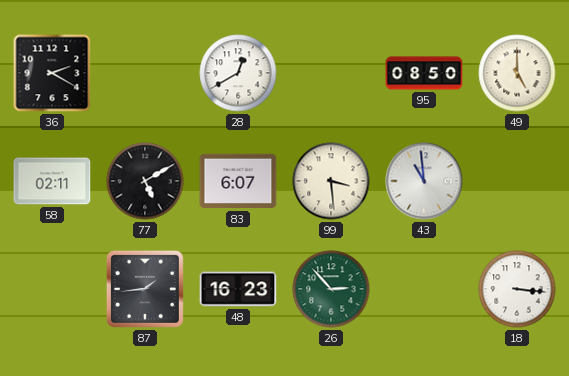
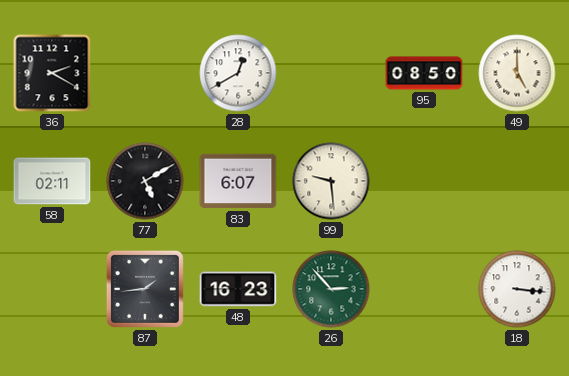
99: 3:29 -> 9:29
43: 10:59 -> none
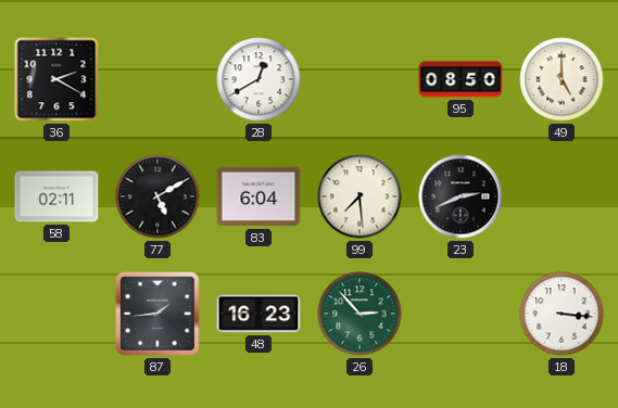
83: 6:07 -> 6:04
99: 9:29 -> 7:29
23: none -> 2:41
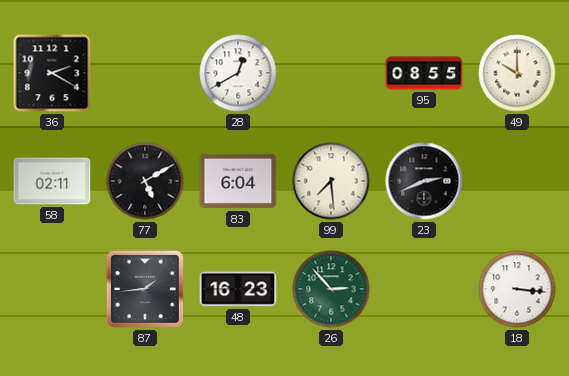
95: 08:50 -> 08:55
49: 5:00 -> 10:00
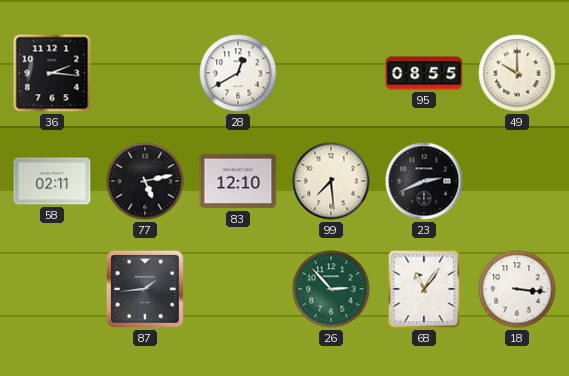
36: 2:20 -> 2:16
77: 5:10 -> 5:13
83: 6:04 -> 12:10
48: 16:23 -> none
68: none -> 11:06
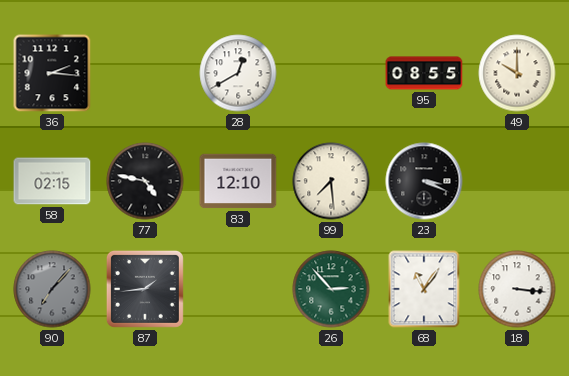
58: 02:11 -> 02:15
77: 5:13 -> 4:47
23: 2:41 -> 3:19
90: none -> 7:07
